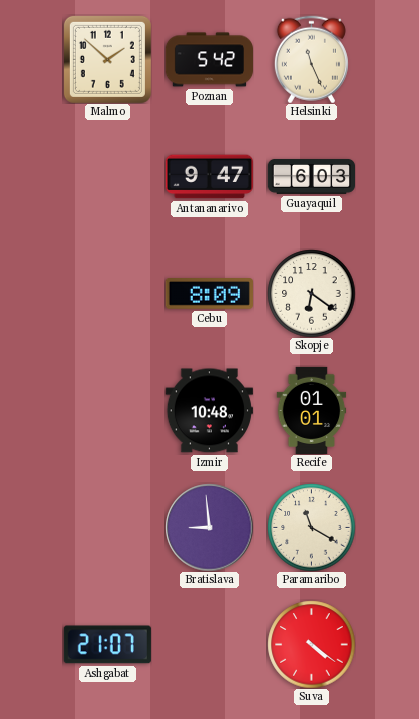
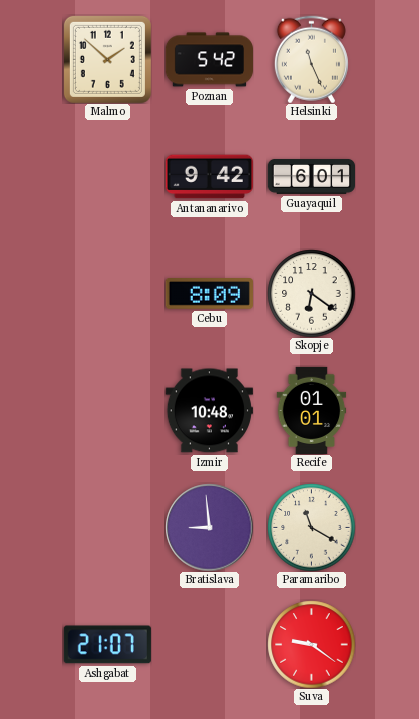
Antananarivo: 9:47 -> 9:42
Guayaquil: 6:03 -> 6:01
Suva: 4:21 -> 9:21
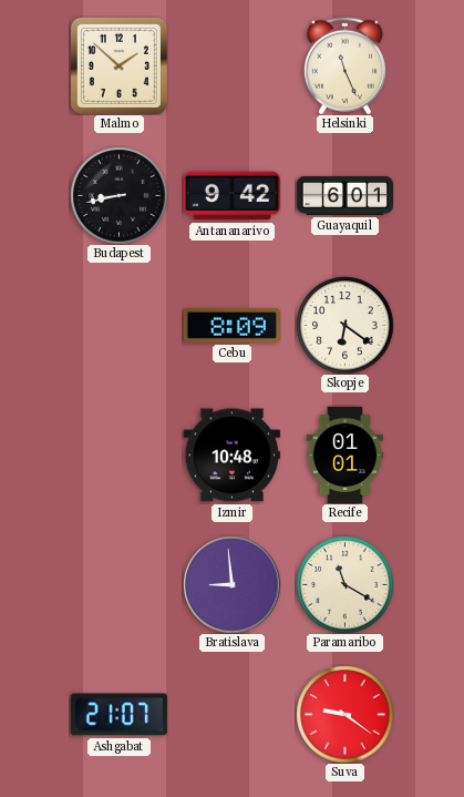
Poznan: 5:42 -> none
Budapest: none -> 8:43
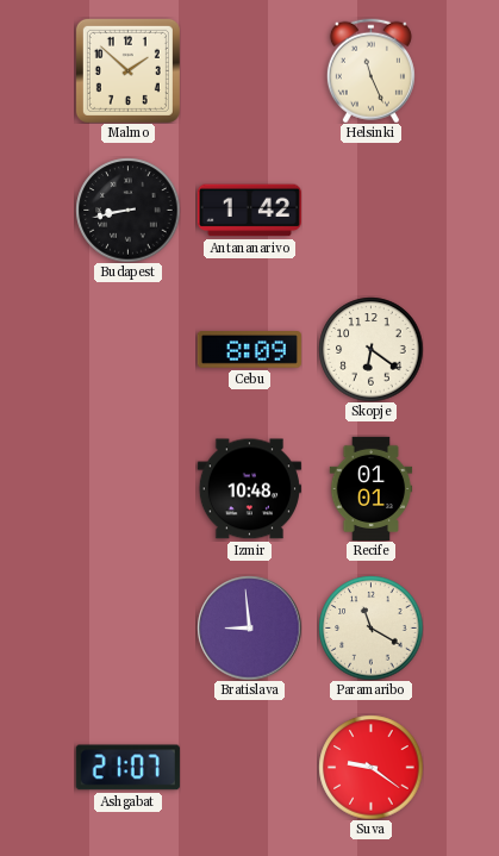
Antananarivo: 9:42 -> 1:42
Guayaquil: 6:01 -> none
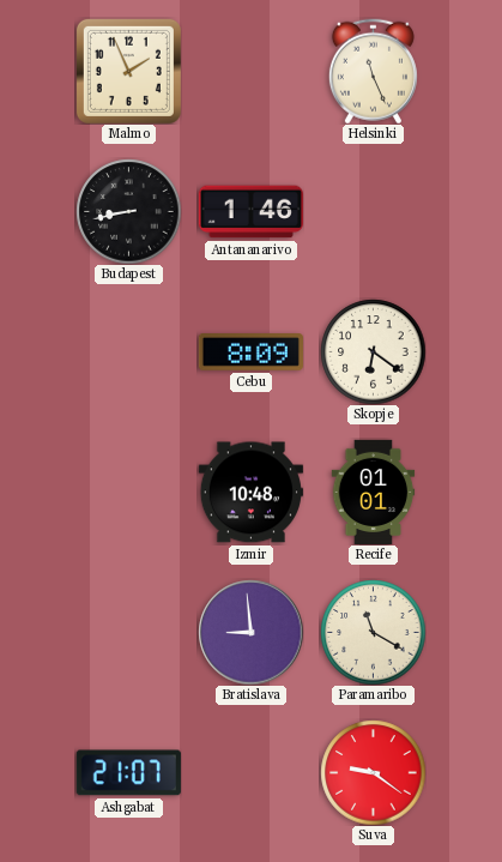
Malmo: 1:52 -> 1:56
Antananarivo: 1:42 -> 1:46
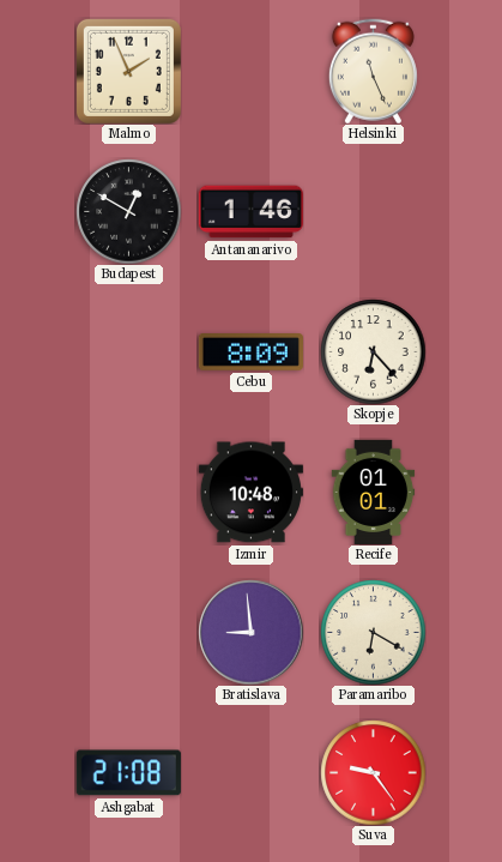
Budapest: 8:43 -> 12:50
Skopje: 6:21 -> 6:23
Paramaribo: 11:20 -> 6:20
Ashgabat: 21:07 -> 21:08
Suva: 9:21 -> 9:24
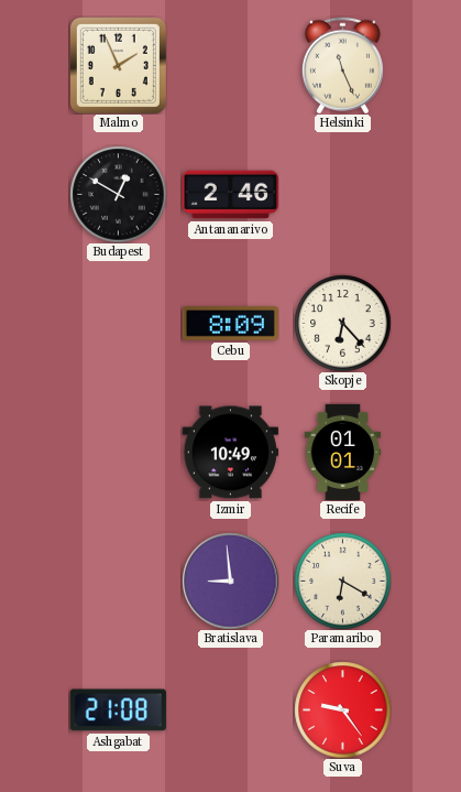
Antananarivo: 1:46 -> 2:46
Izmir: 10:48 -> 10:49
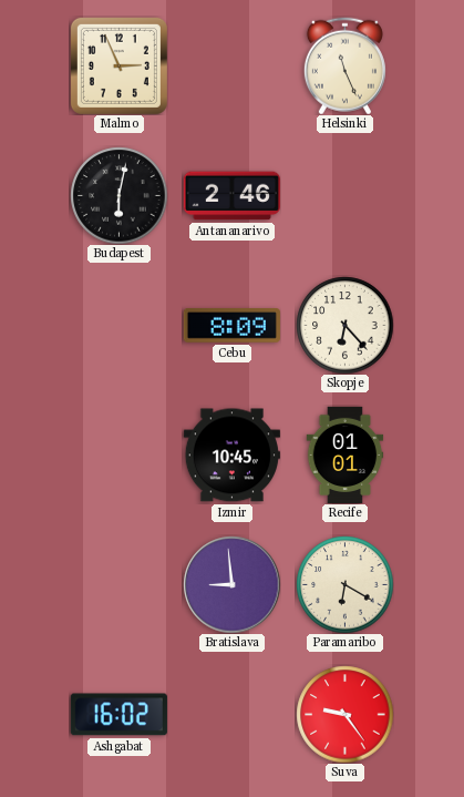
Malmo: 1:56 -> 2:56
Budapest: 12:50 -> 6:02
Izmir: 10:49 -> 10:45
Ashgabat: 21:08 -> 16:02
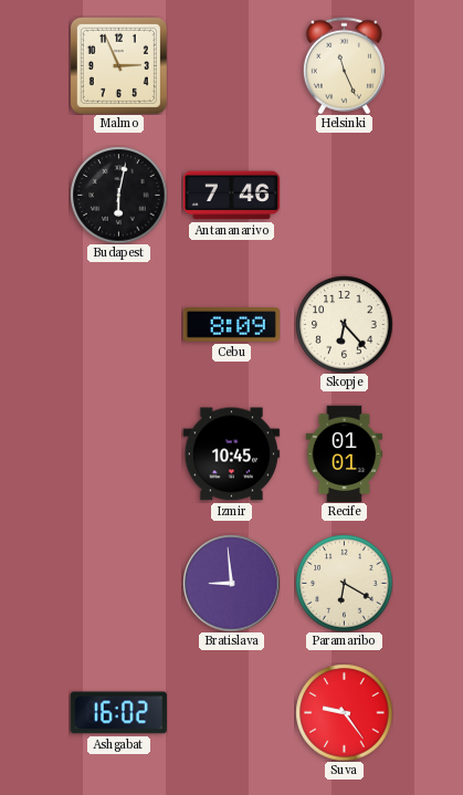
Antananarivo: 2:46 -> 7:46
